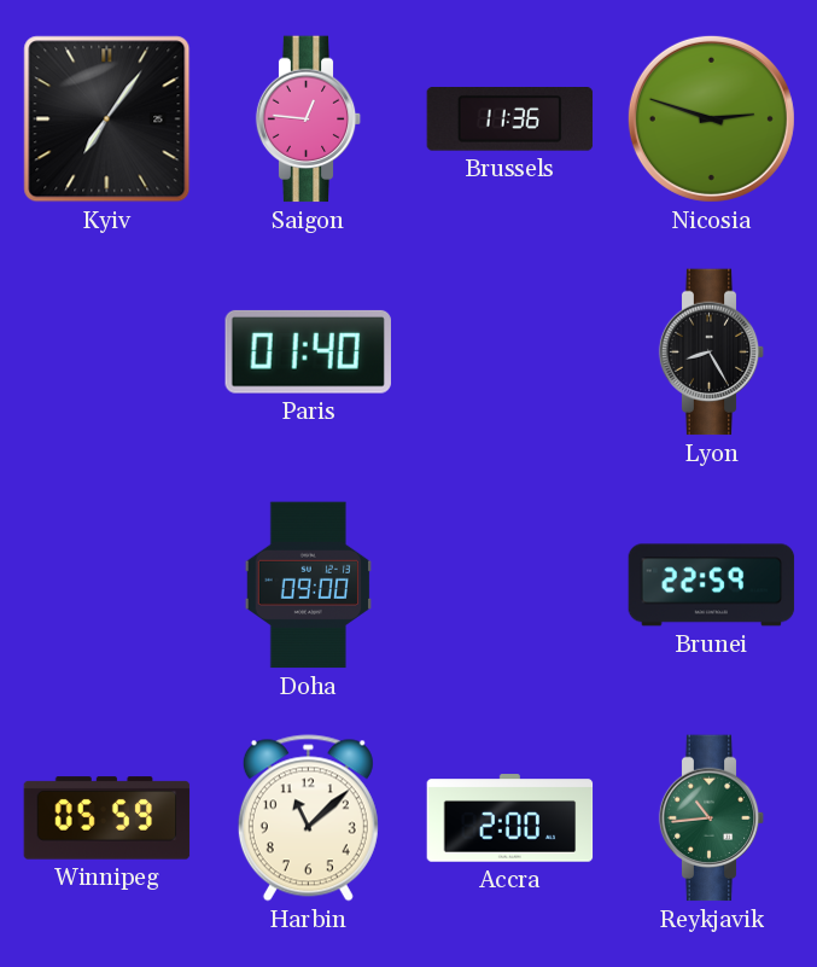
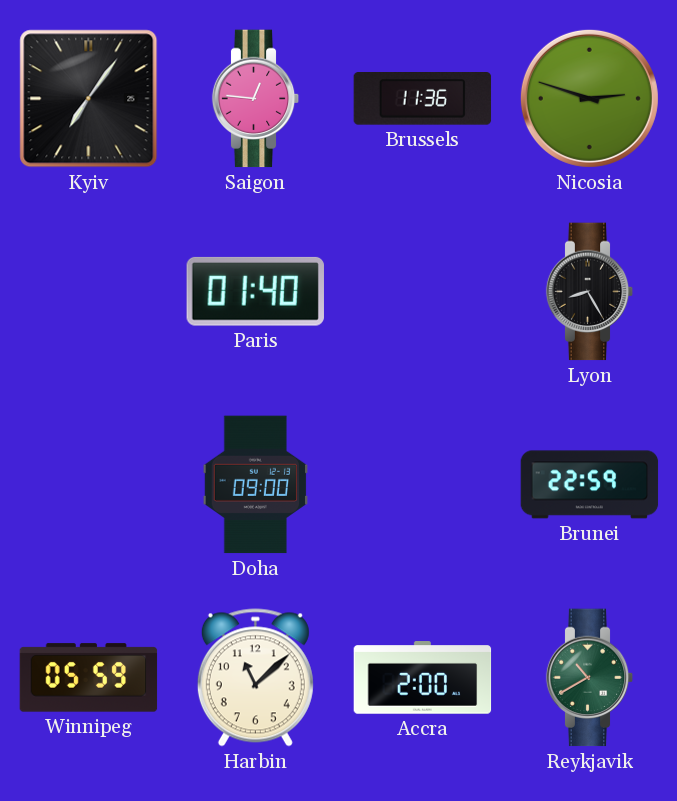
Reykjavik: 10:44 -> 10:40
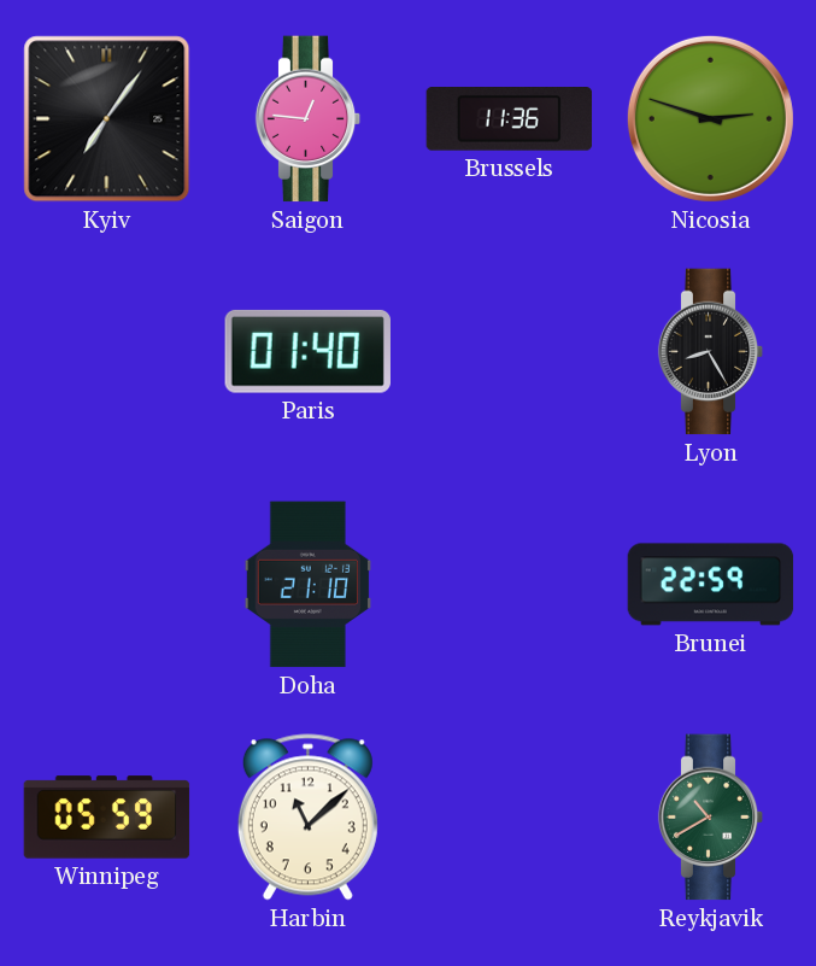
Doha: 09:00 -> 21:10
Accra: 2:00 -> none
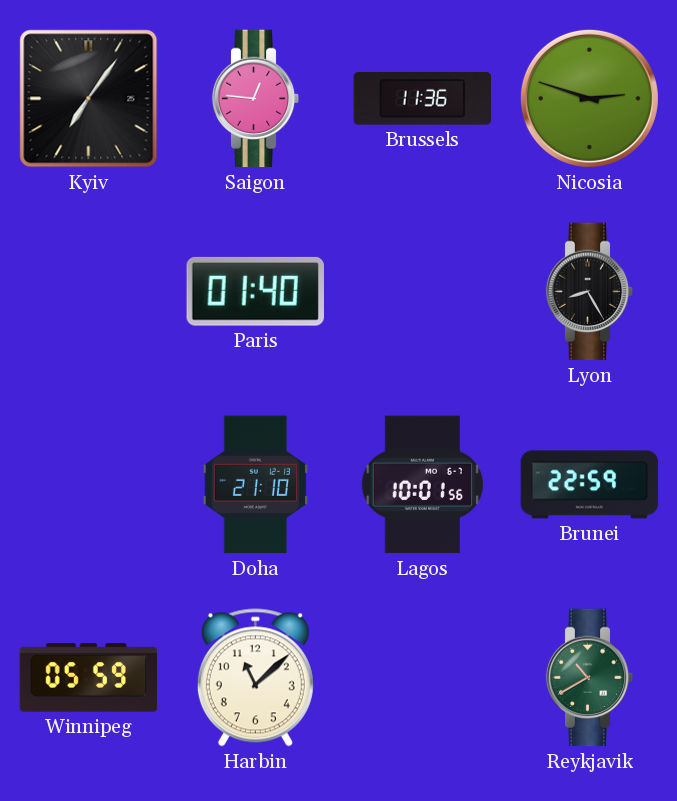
Lagos: none -> 10:01
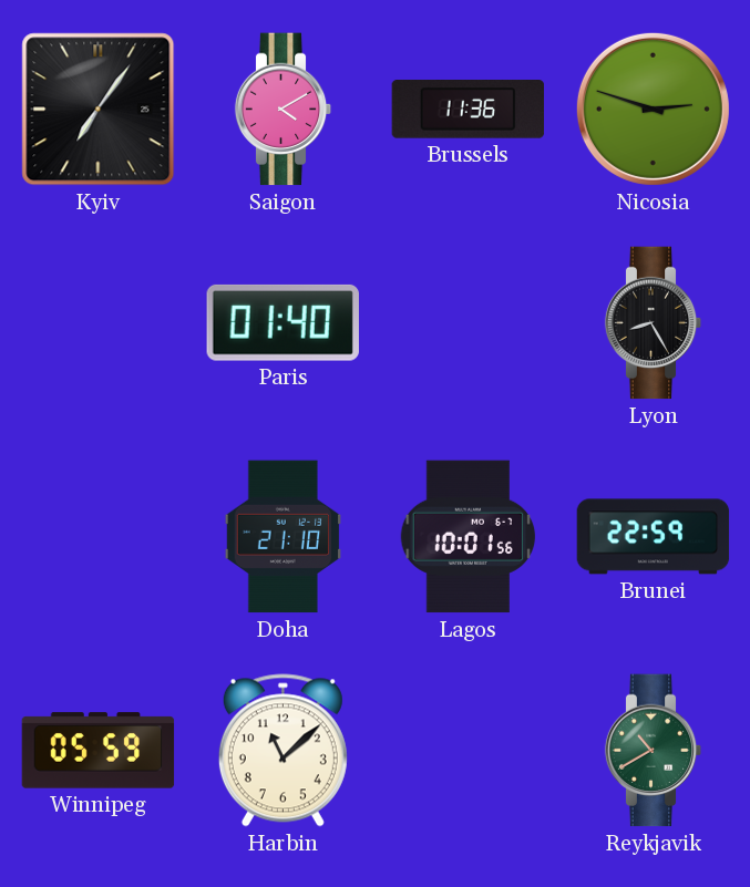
Saigon: 12:46 -> 4:10
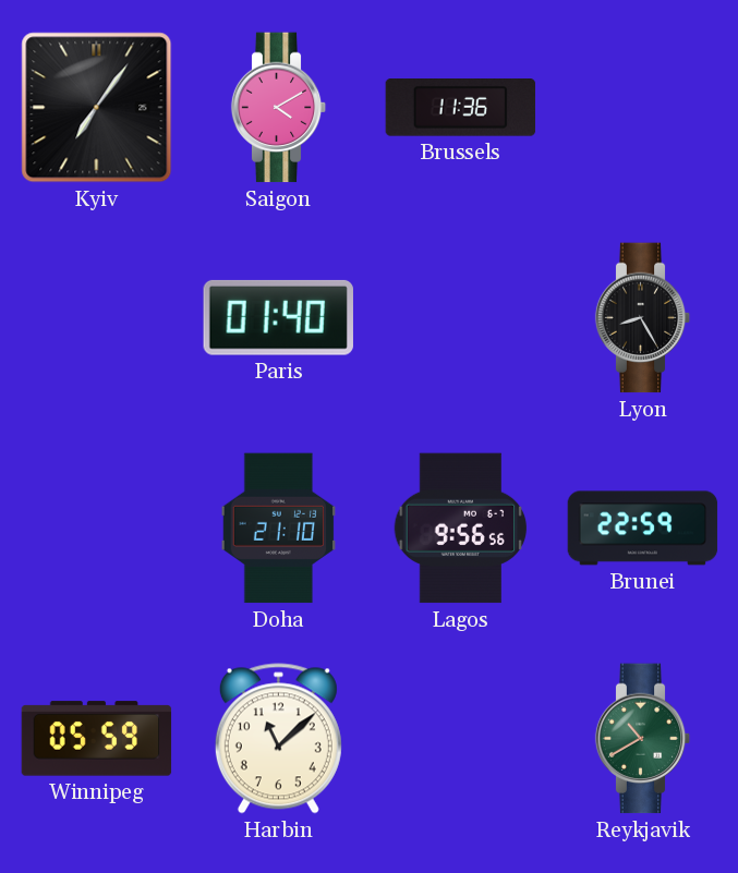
Nicosia: 2:48 -> none
Lagos: 10:01 -> 9:56
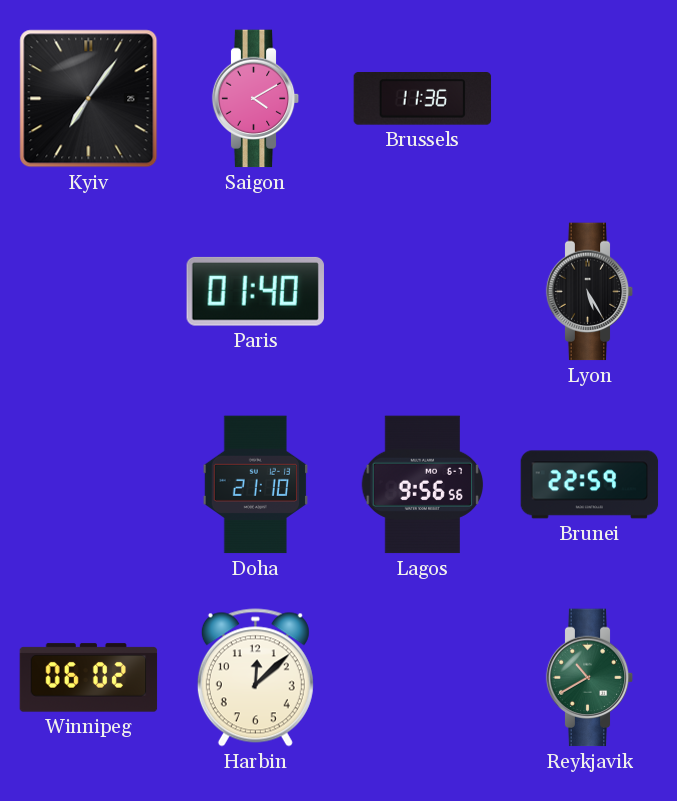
Lyon: 8:25 -> 5:25
Winnipeg: 05:59 -> 06:02
Harbin: 11:08 -> 12:08
